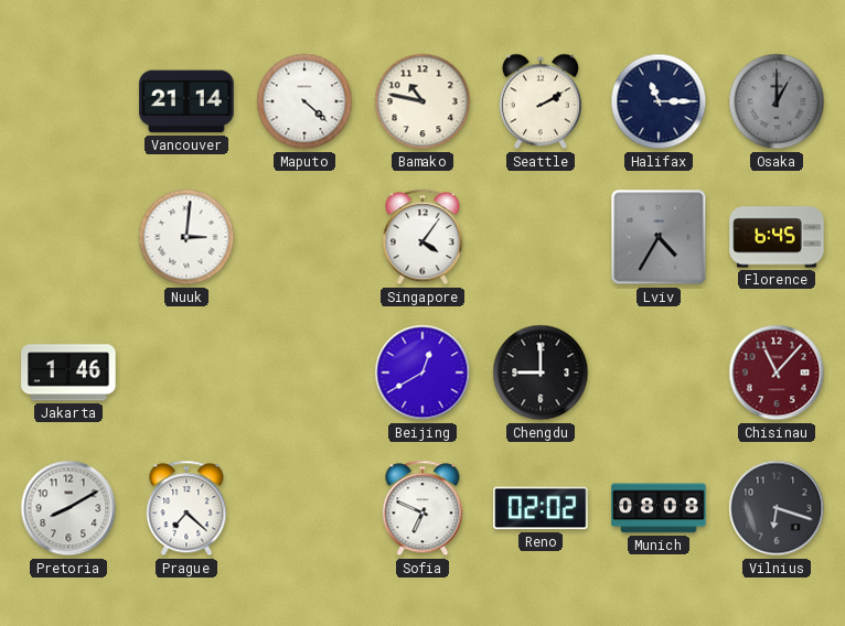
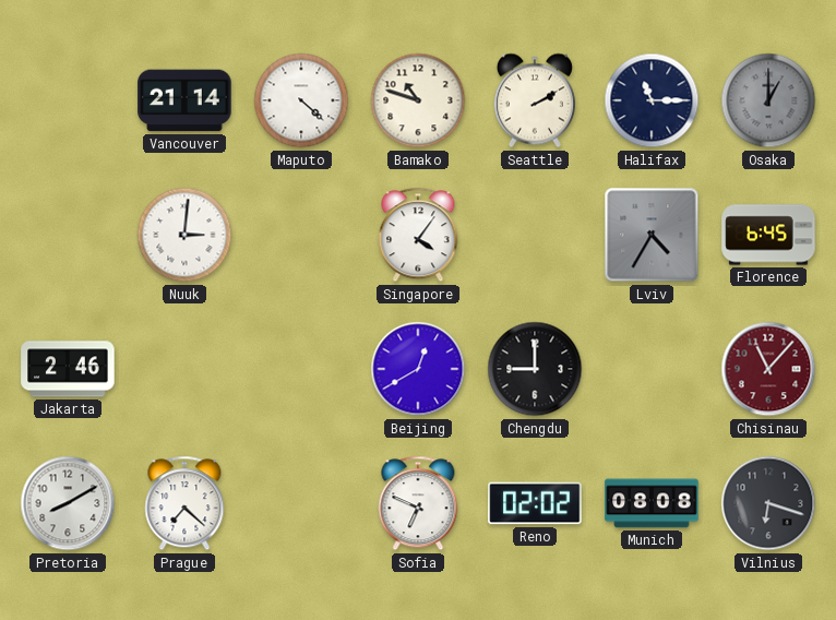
Bamako: 10:47 -> 10:48
Jakarta: 1:46 -> 2:46
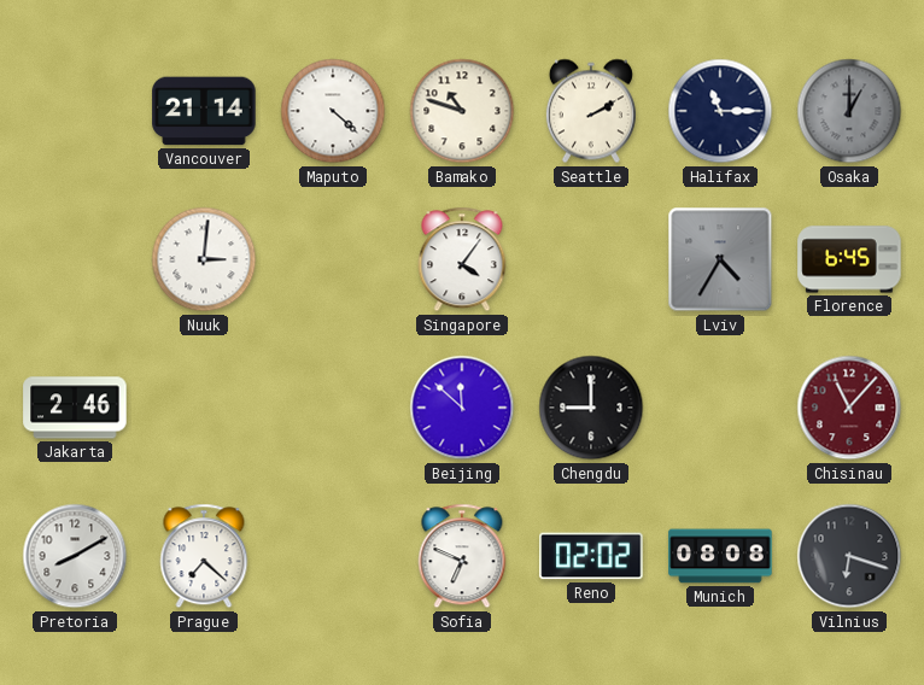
Beijing: 12:40 -> 11:52
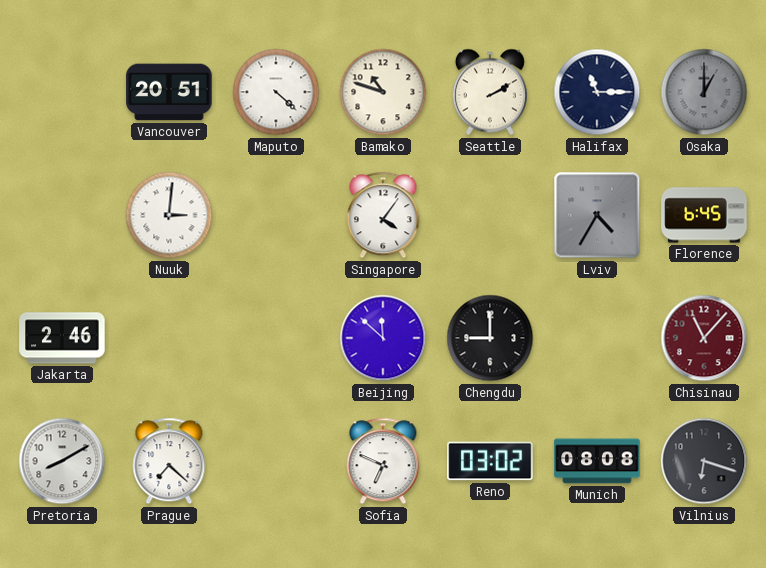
Vancouver: 21:14 -> 20:51
Reno: 02:02 -> 03:02
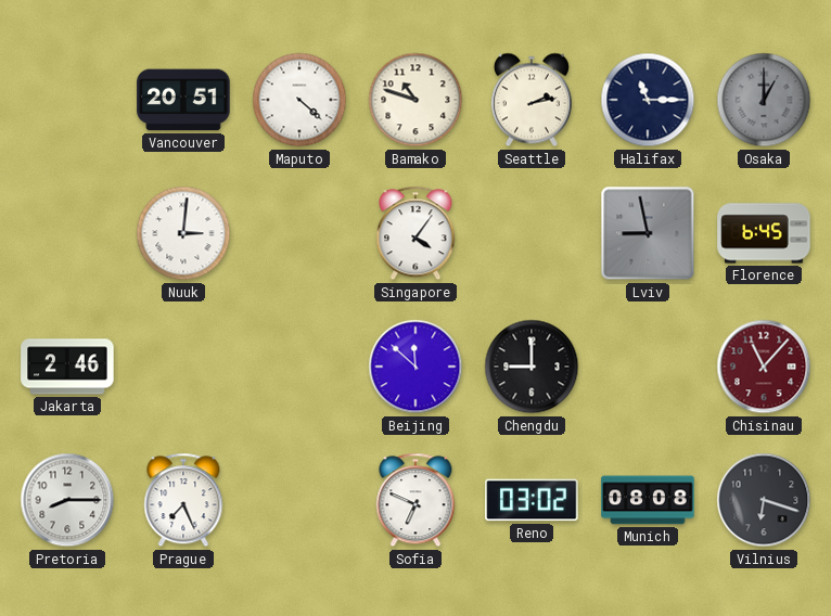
Seattle: 2:10 -> 2:13
Lviv: 4:35 -> 8:58
Pretoria: 8:10 -> 8:15
Prague: 7:22 -> 7:26
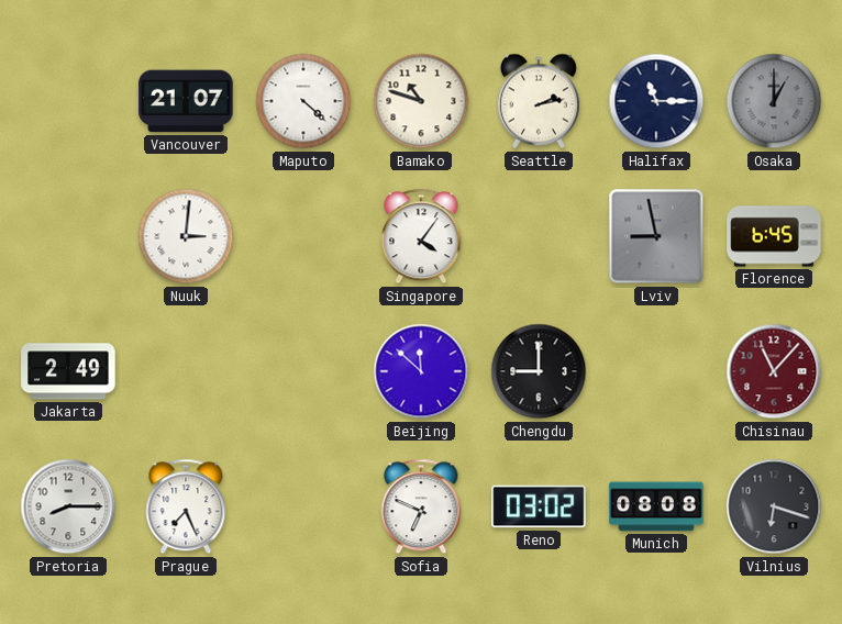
Vancouver: 20:51 -> 21:07
Jakarta: 2:46 -> 2:49
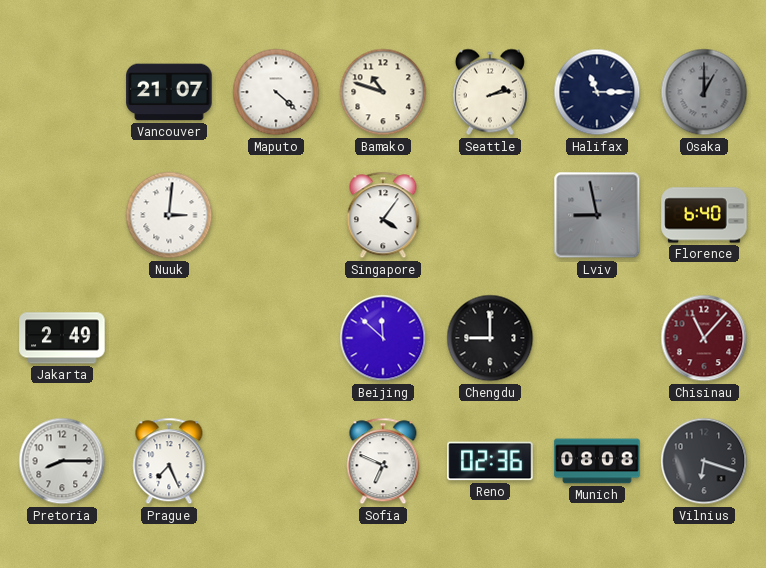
Florence: 6:45 -> 6:40
Reno: 03:02 -> 02:36
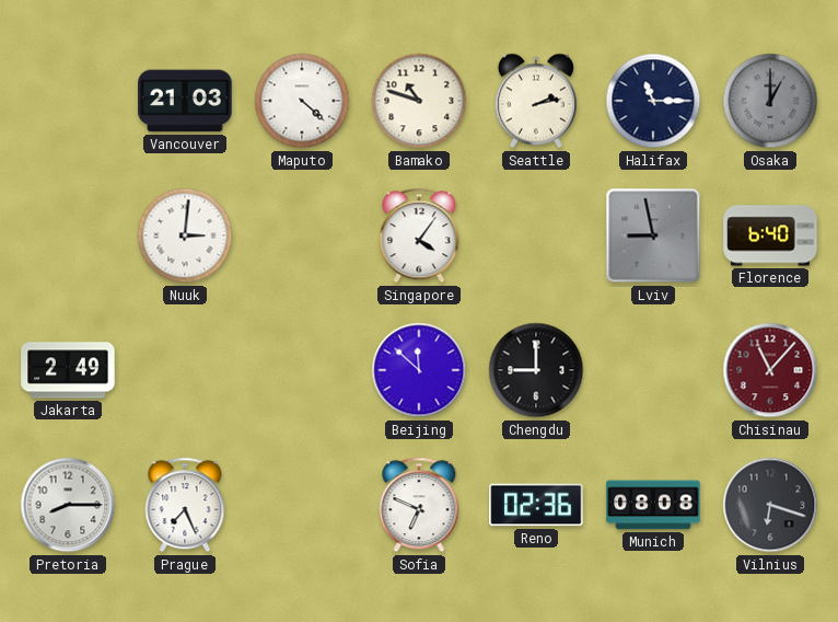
Vancouver: 21:07 -> 21:03
